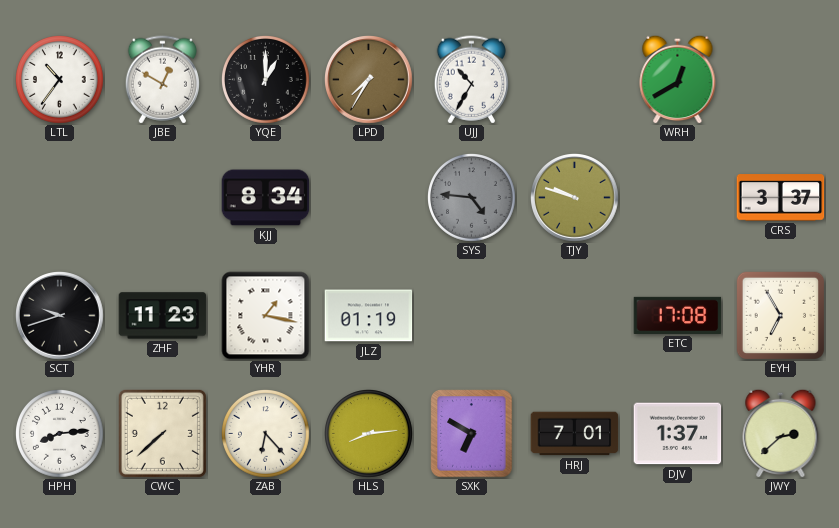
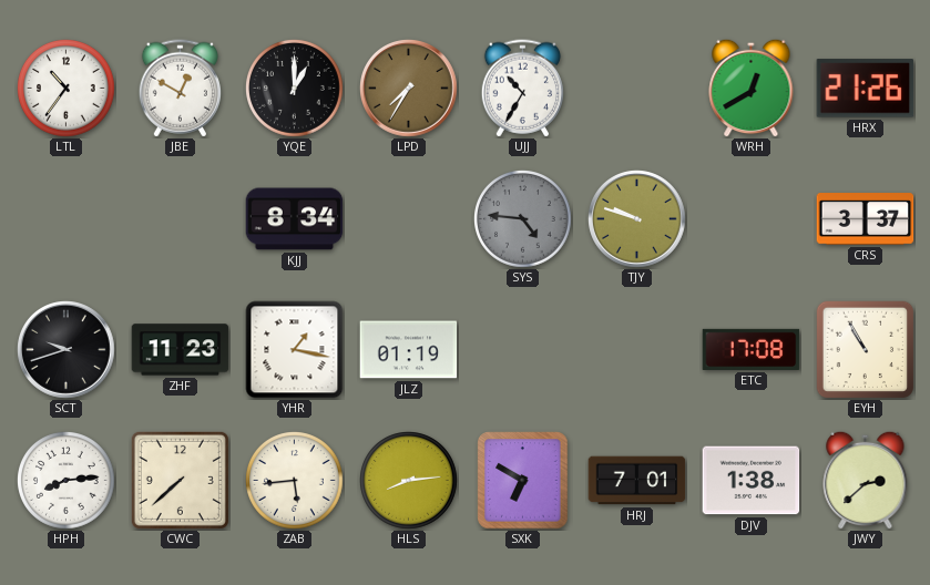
HRX: none -> 21:26
EYH: 6:55 -> 10:55
ZAB: 6:23 -> 5:44
DJV: 1:37 -> 1:38
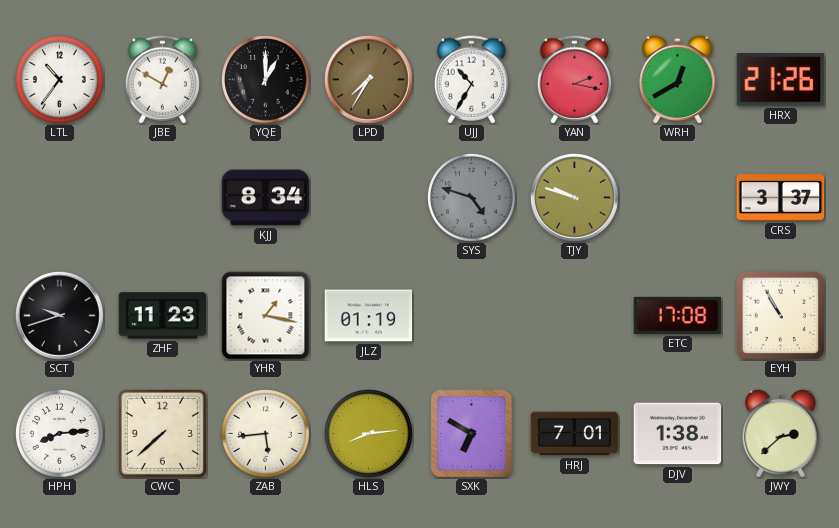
YAN: none -> 2:17
SYS: 4:46 -> 4:48
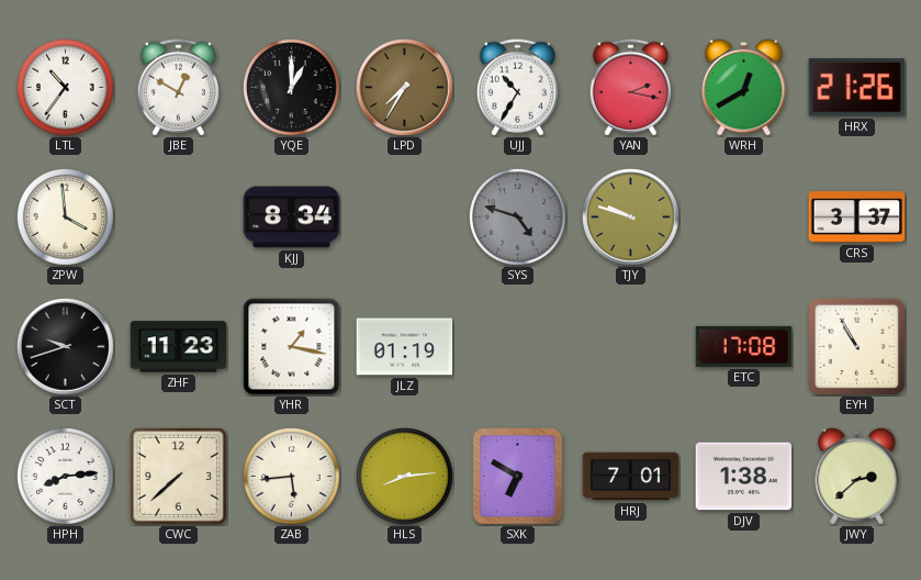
ZPW: none -> 3:59
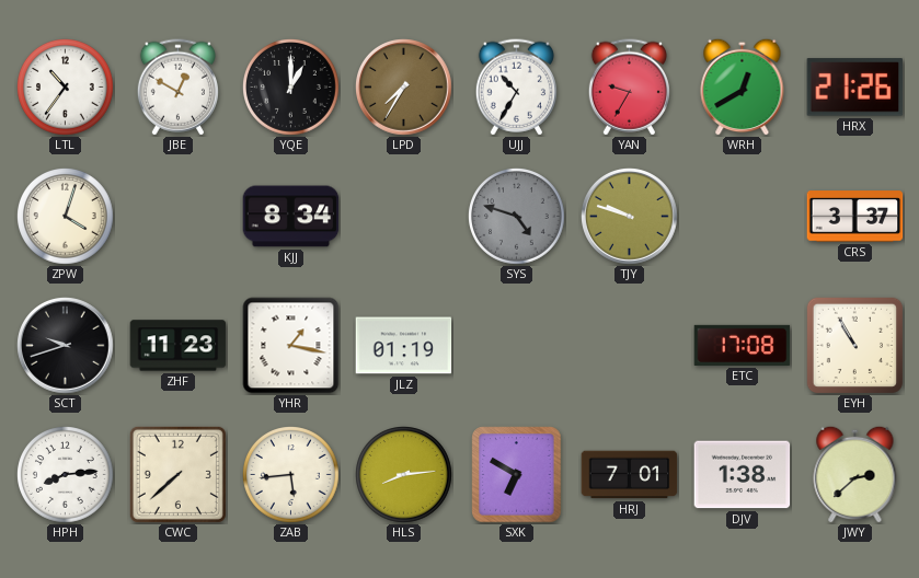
YAN: 2:17 -> 9:35
ZPW: 3:59 -> 4:03
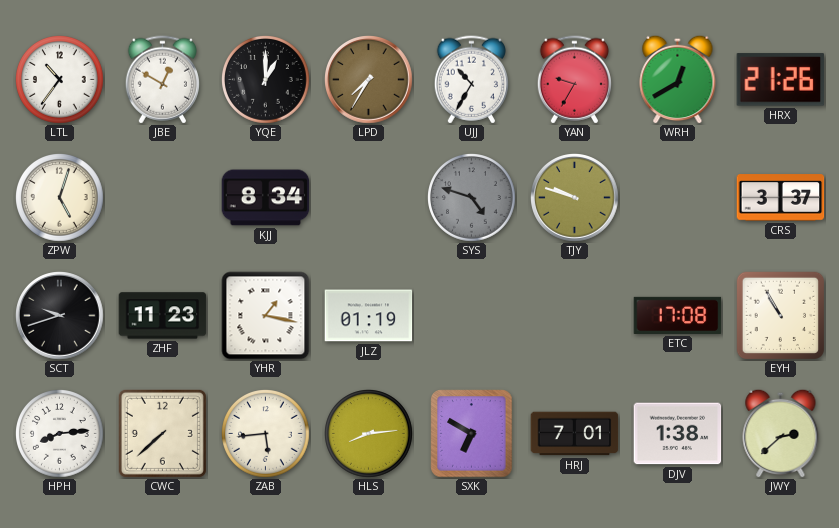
ZPW: 4:03 -> 5:03
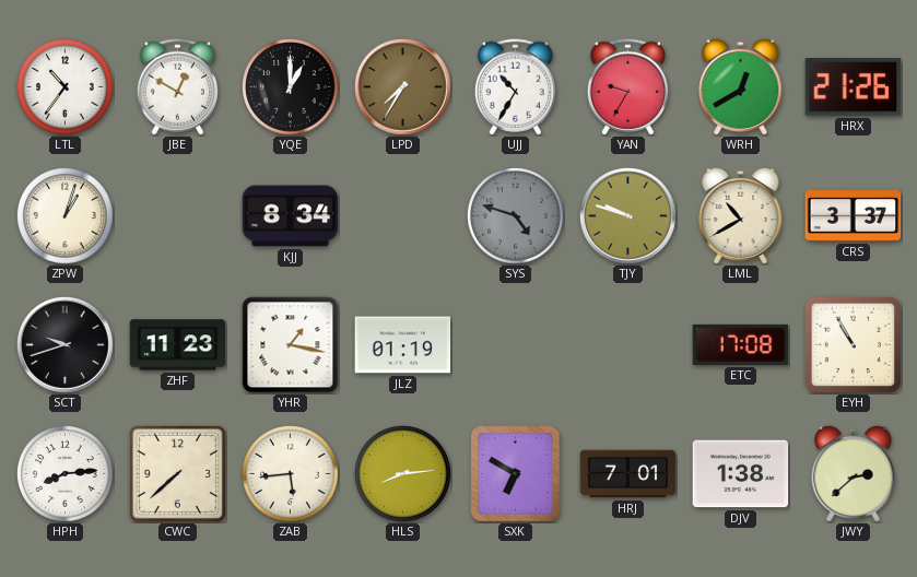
ZPW: 5:03 -> 1:03
LML: none -> 10:40
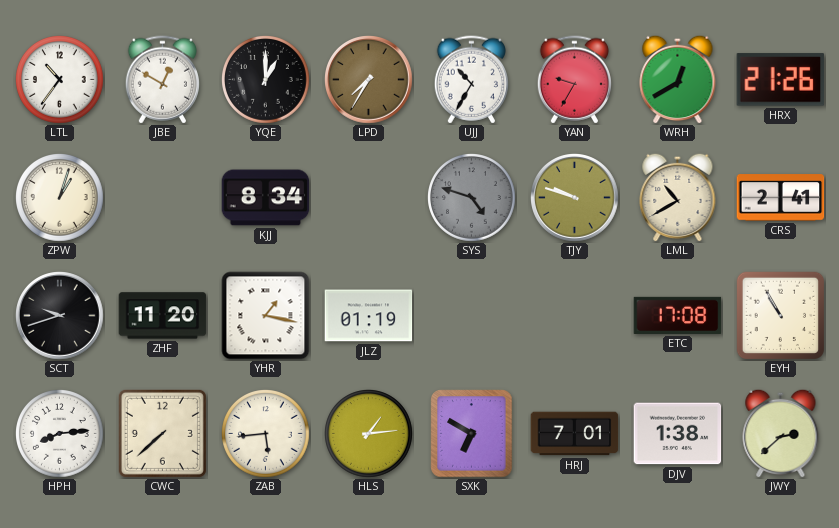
CRS: 3:37 -> 2:41
ZHF: 11:23 -> 11:20
HLS: 8:14 -> 1:14
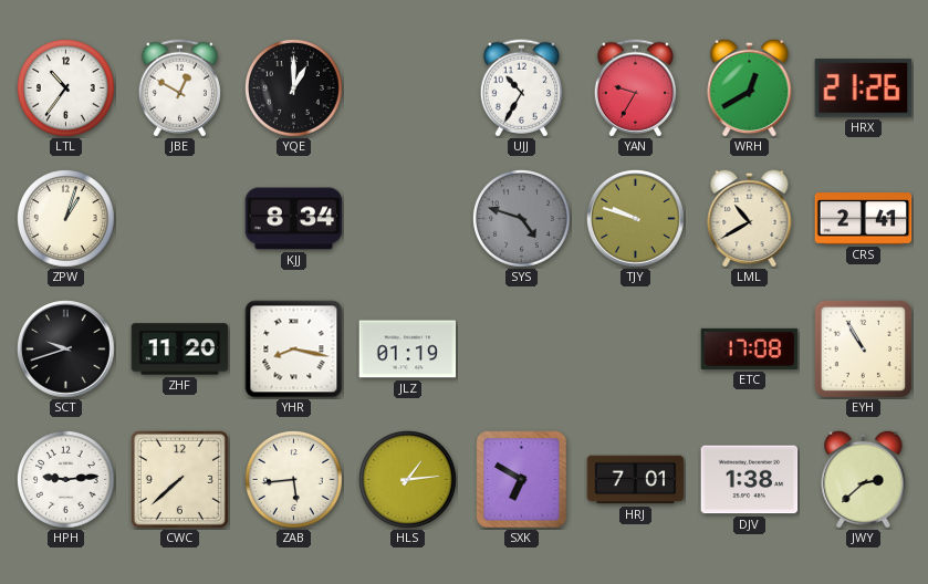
LPD: 7:35 -> none
YHR: 1:17 -> 8:17
HPH: 8:14 -> 9:14
